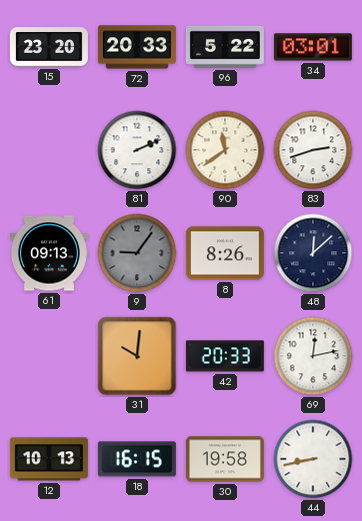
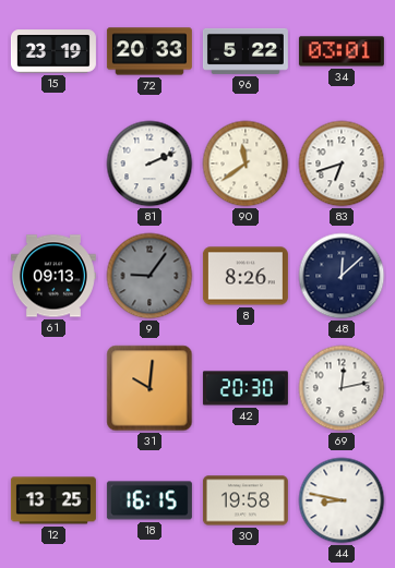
15: 23:20 -> 23:19
83: 2:42 -> 6:42
42: 20:33 -> 20:30
12: 10:13 -> 13:25
44: 8:43 -> 8:47
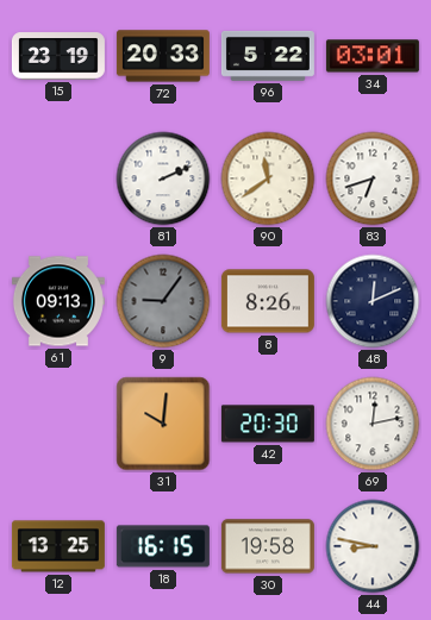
48: 12:08 -> 12:11
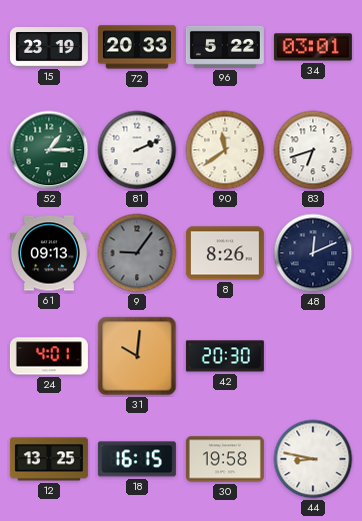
52: none -> 1:15
24: none -> 4:01
69: 12:13 -> none
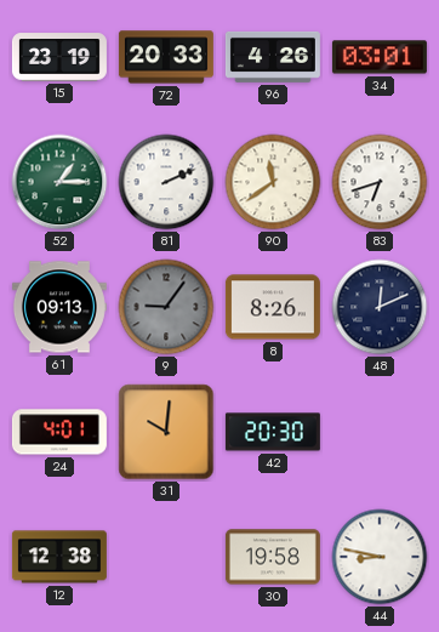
96: 5:22 -> 4:26
12: 13:25 -> 12:38
18: 16:15 -> none
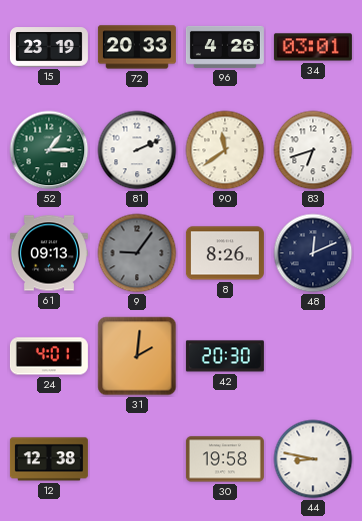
31: 10:01 -> 2:01
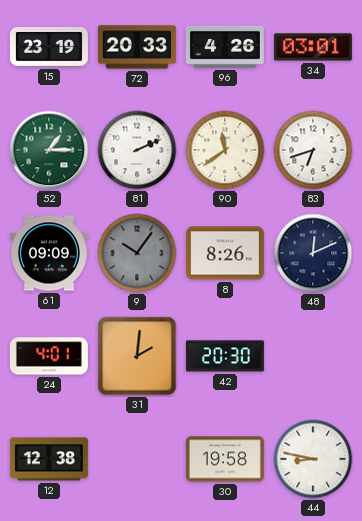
61: 09:13 -> 09:09
9: 9:06 -> 10:06
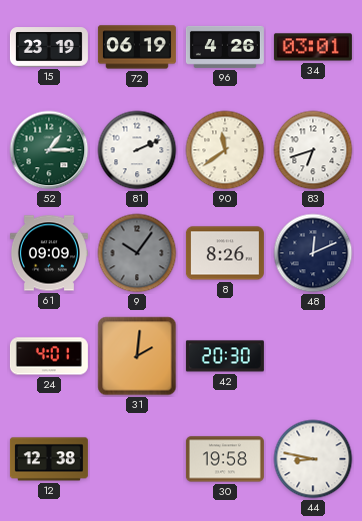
72: 20:33 -> 06:19
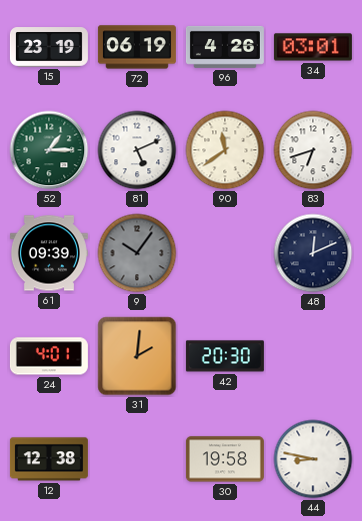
81: 2:11 -> 5:11
61: 09:09 -> 09:39
8: 8:26 -> none
